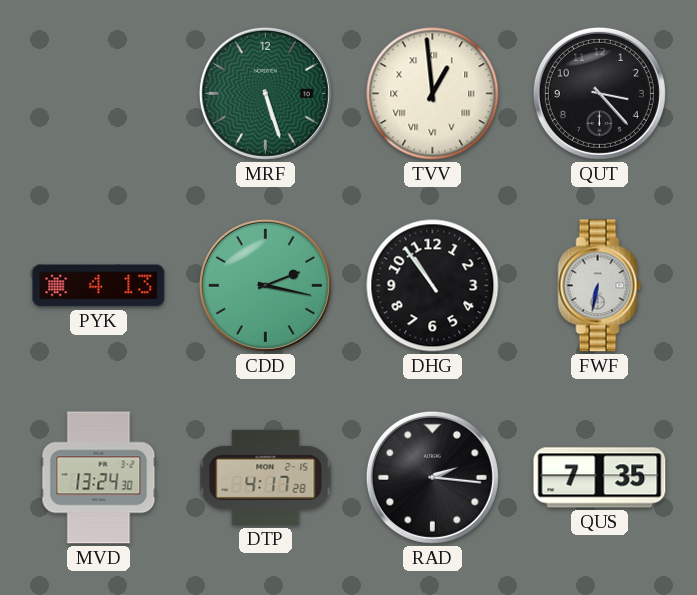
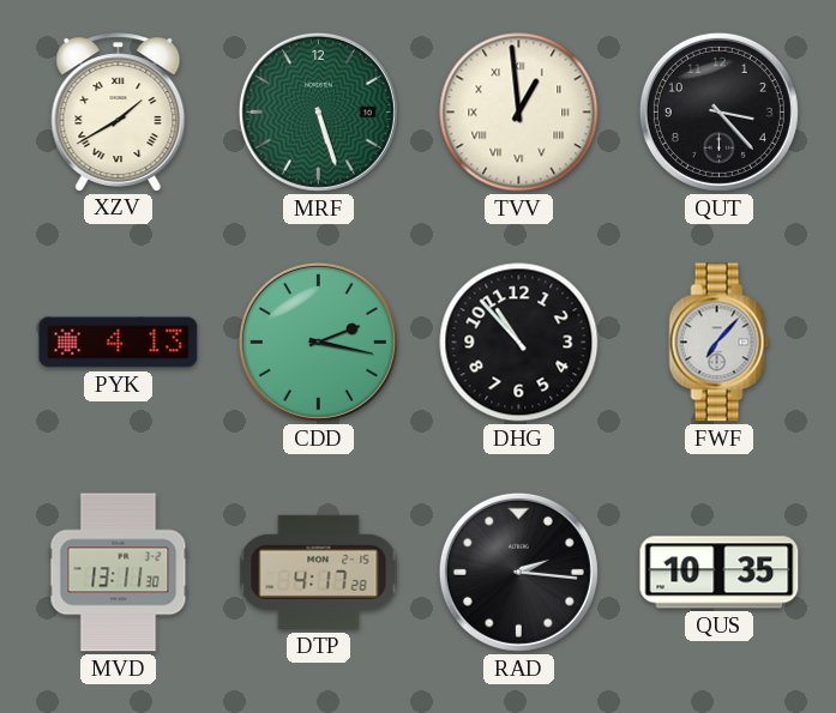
XZV: none -> 1:40
DHG: 10:54 -> 10:53
FWF: 6:32 -> 7:07
MVD: 13:24 -> 13:11
QUS: 7:35 -> 10:35
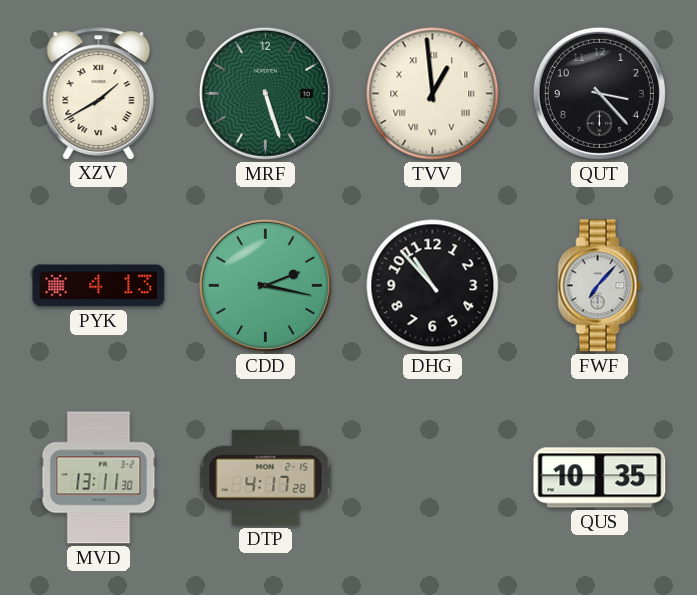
RAD: 2:16 -> none
